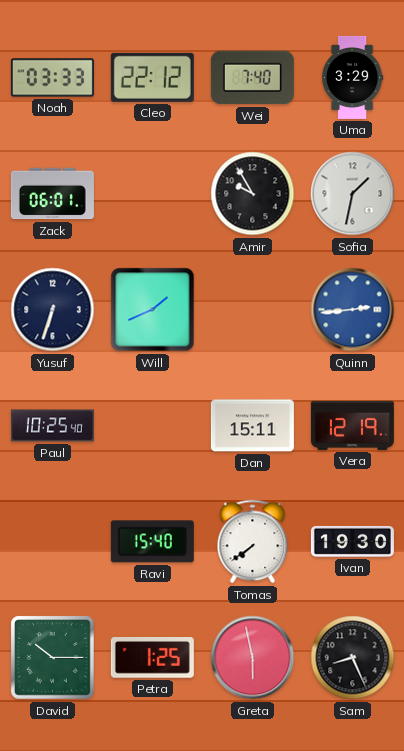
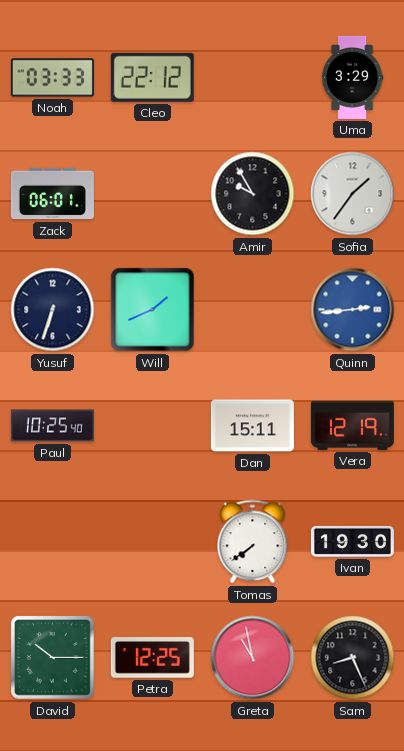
Wei: 7:40 -> none
Sofia: 1:32 -> 1:36
Ravi: 15:40 -> none
Petra: 1:25 -> 12:25
Greta: 5:58 -> 10:58
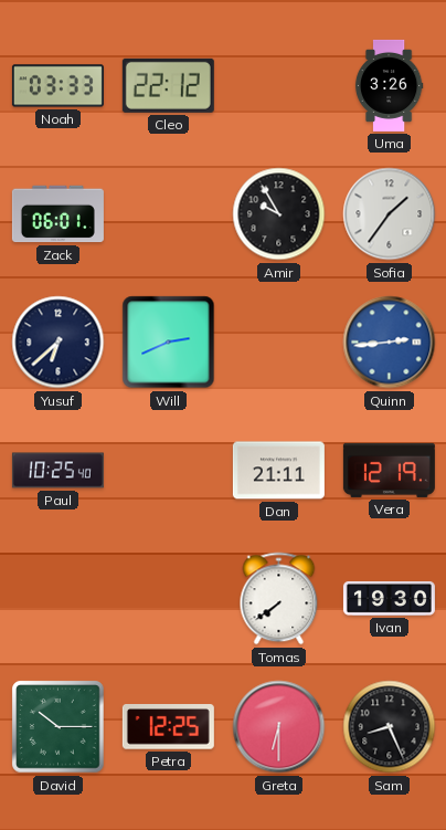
Uma: 3:29 -> 3:26
Yusuf: 6:33 -> 6:38
Will: 1:41 -> 2:41
Dan: 15:11 -> 21:11
Greta: 10:58 -> 6:30
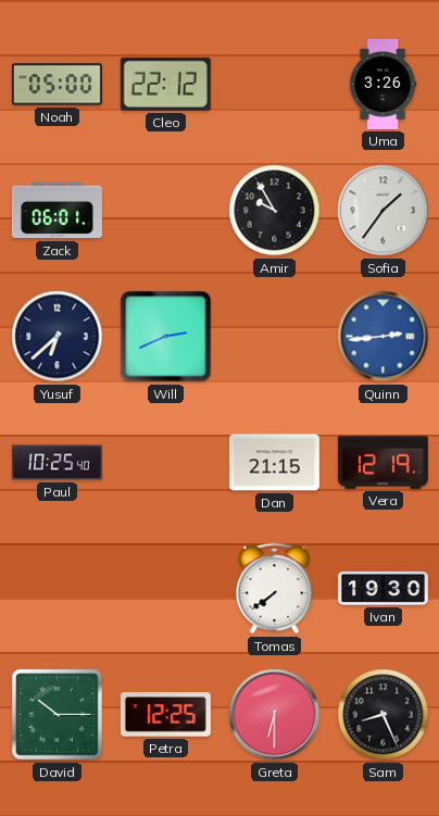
Noah: 03:33 -> 05:00
Dan: 21:11 -> 21:15
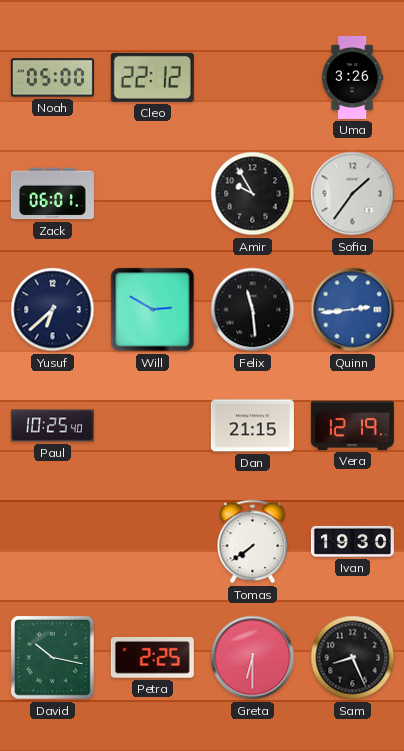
Will: 2:41 -> 2:50
Felix: none -> 11:29
David: 10:15 -> 10:17
Petra: 12:25 -> 2:25
